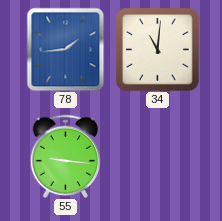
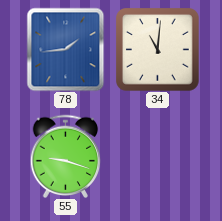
55: 9:16 -> 9:18
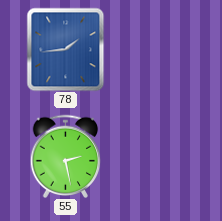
34: 11:01 -> none
55: 9:18 -> 2:28
